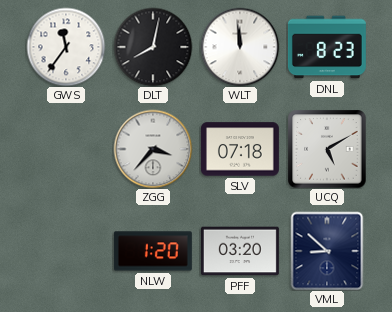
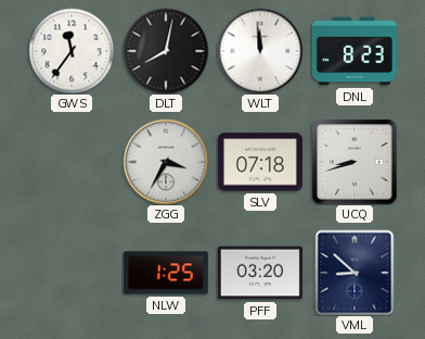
ZGG: 3:37 -> 3:35
UCQ: 5:10 -> 8:42
NLW: 1:20 -> 1:25
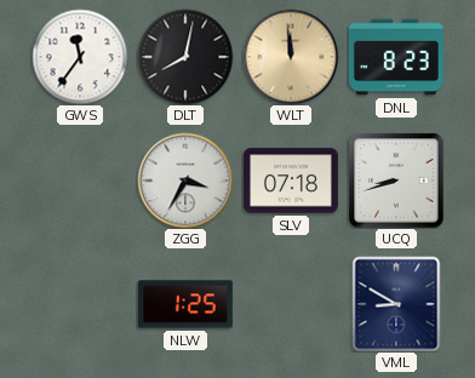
WLT dial: white -> champagne
PFF: 03:20 -> none
VML: 8:52 -> 8:50
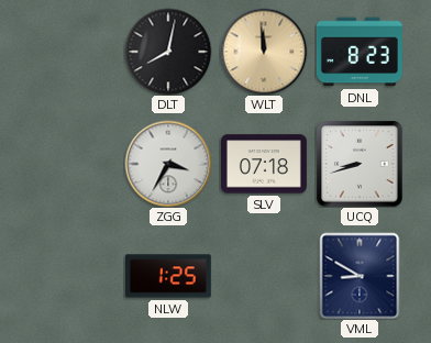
GWS: 11:36 -> none
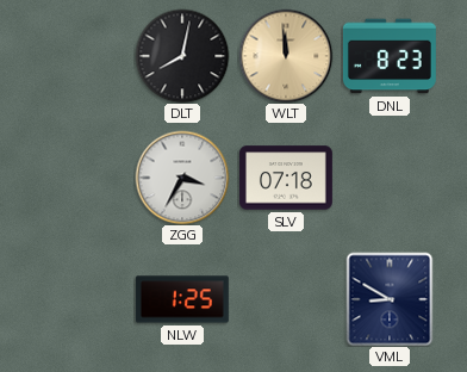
UCQ: 8:42 -> none
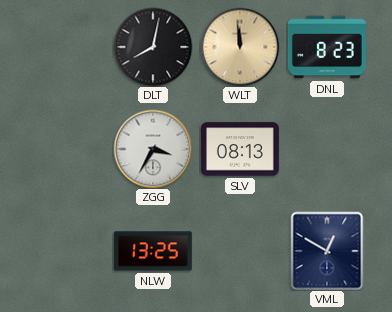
SLV: 07:18 -> 08:13
NLW: 1:25 -> 13:25
VML: 8:50 -> 12:50
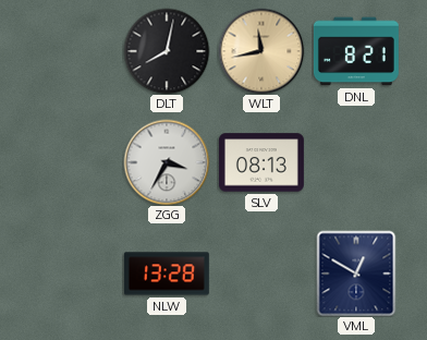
WLT: 11:59 -> 11:43
DNL: 8:23 -> 8:21
NLW: 13:25 -> 13:28
